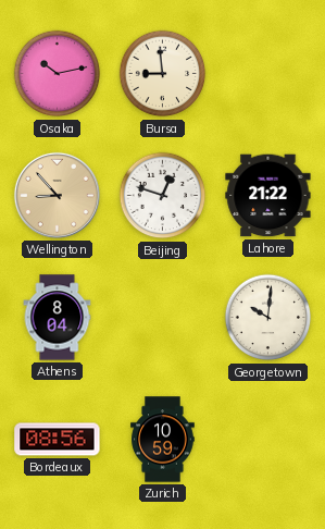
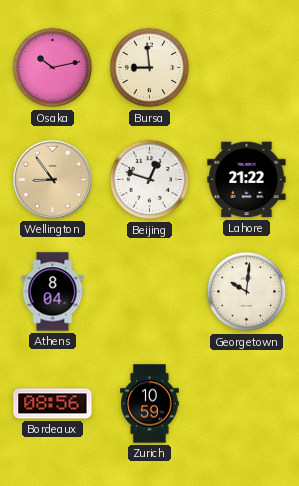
Wellington: 8:53 -> 8:54
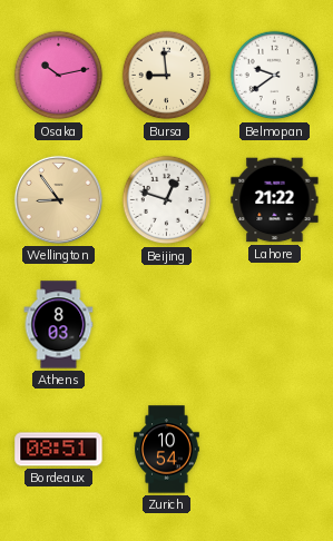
Belmopan: none -> 9:39
Athens: 8:04 -> 8:03
Georgetown: 10:01 -> none
Bordeaux: 08:56 -> 08:51
Zurich: 10:59 -> 10:54
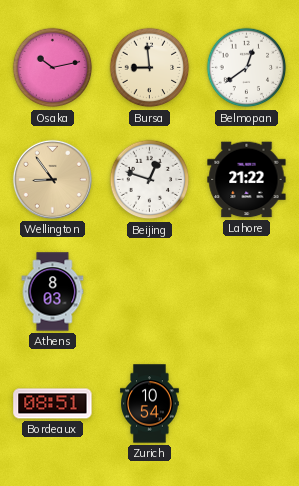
Belmopan: 9:39 -> 12:39
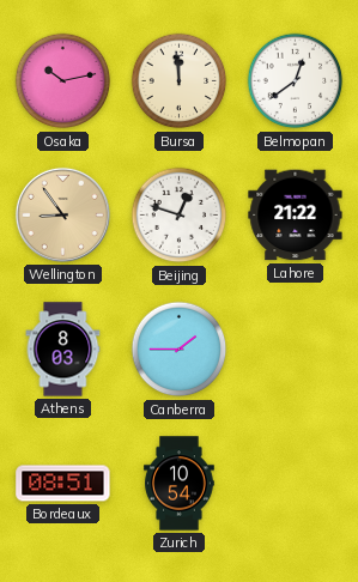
Bursa: 8:59 -> 11:59
Canberra: none -> 1:45
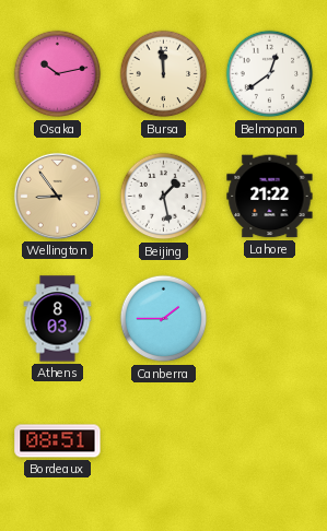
Beijing: 12:48 -> 1:28
Zurich: 10:54 -> none
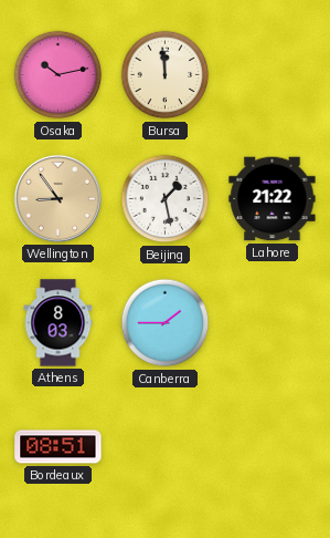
Belmopan: 12:39 -> none
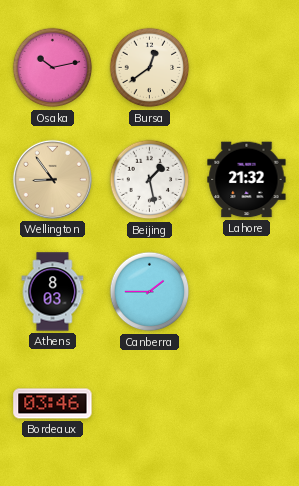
Bursa: 11:59 -> 12:39
Lahore: 21:22 -> 21:32
Bordeaux: 08:51 -> 03:46
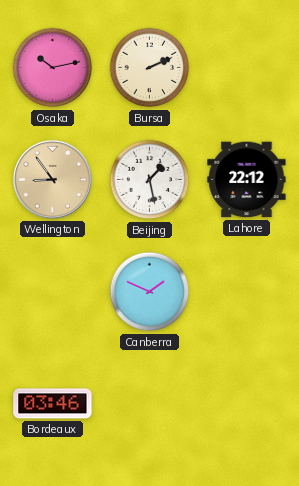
Bursa: 12:39 -> 2:11
Lahore: 21:32 -> 22:12
Athens: 8:03 -> none
Canberra: 1:45 -> 1:49
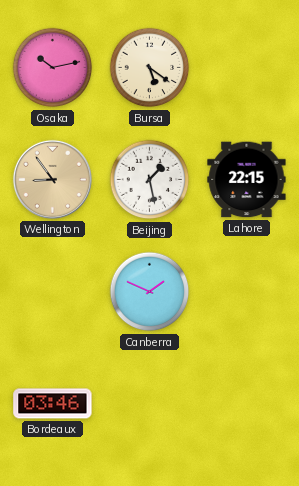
Bursa: 2:11 -> 5:21
Lahore: 22:12 -> 22:15
